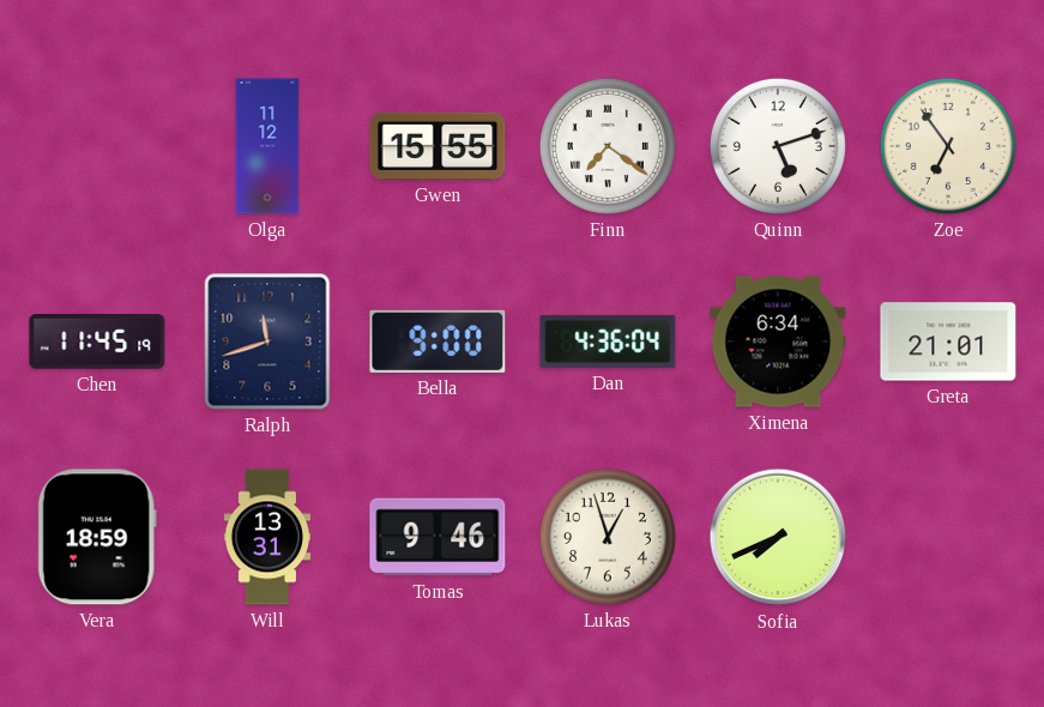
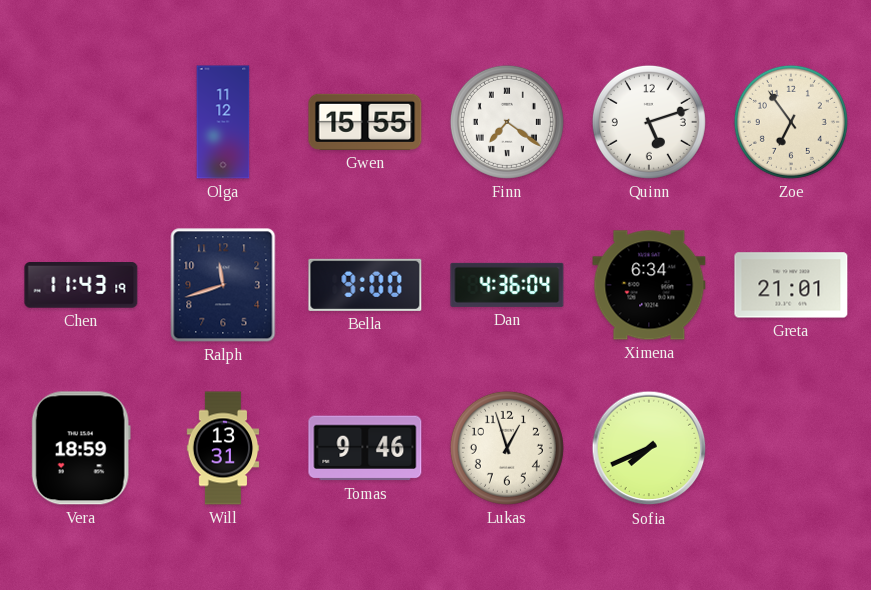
Chen: 11:45 -> 11:43
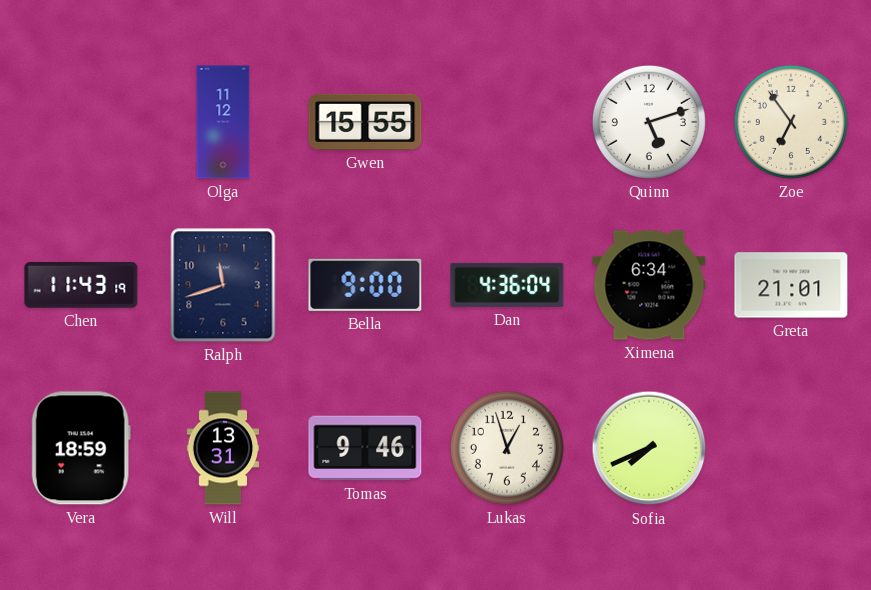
Finn: 7:21 -> none
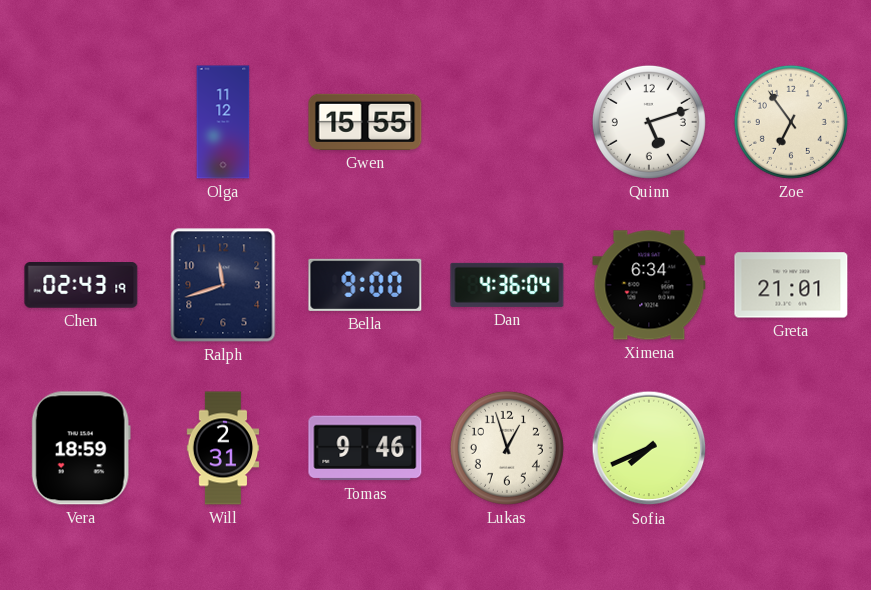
Chen: 11:43 -> 02:43
Will: 13:31 -> 2:31
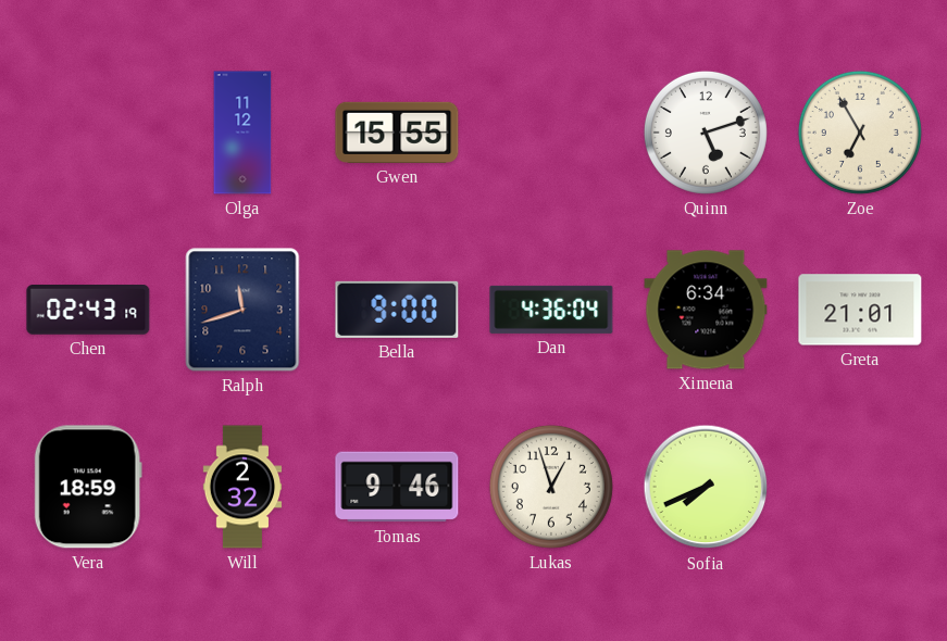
Zoe: 6:54 -> 6:55
Will: 2:31 -> 2:32
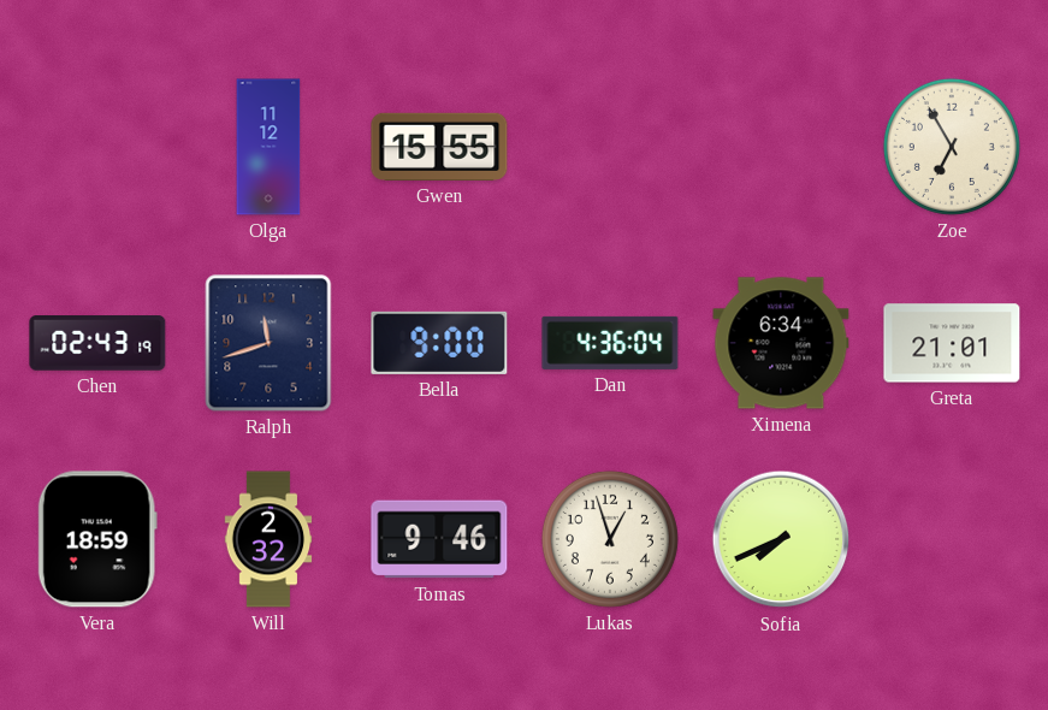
Quinn: 5:12 -> none
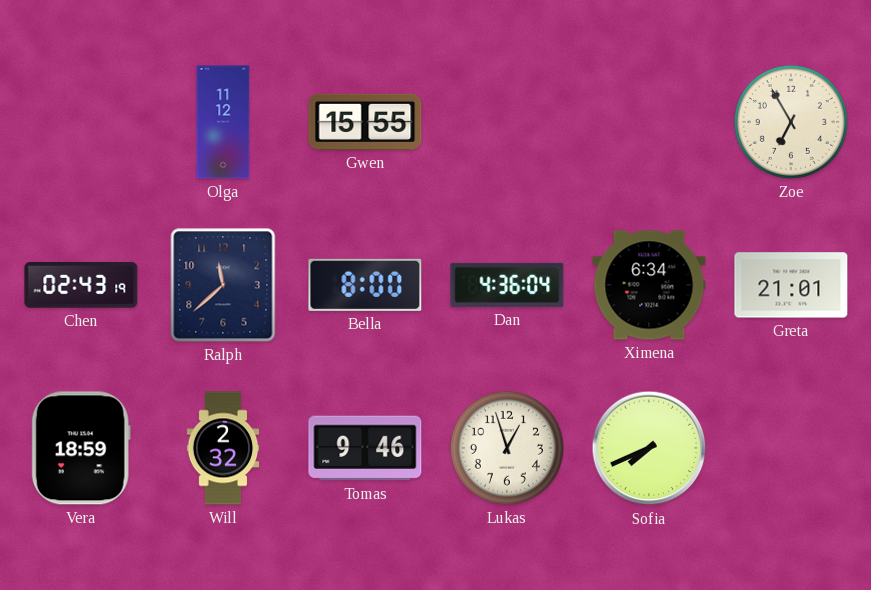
Ralph: 11:42 -> 11:38
Bella: 9:00 -> 8:00
